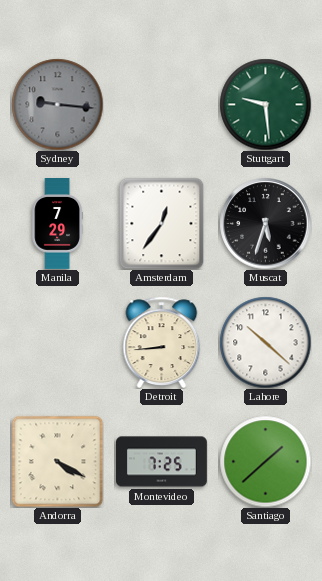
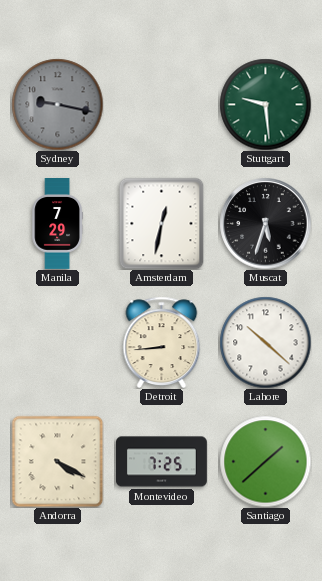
Sydney: 9:16 -> 9:17
Amsterdam: 12:36 -> 12:32
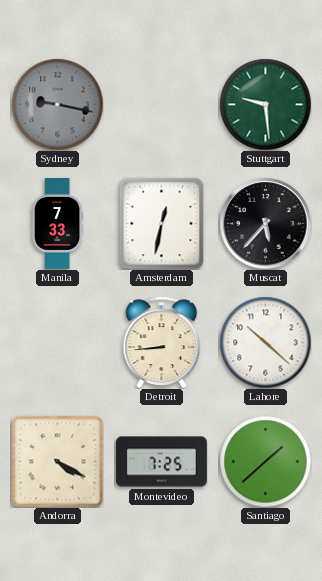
Manila: 7:29 -> 7:33
Muscat: 5:33 -> 5:37
